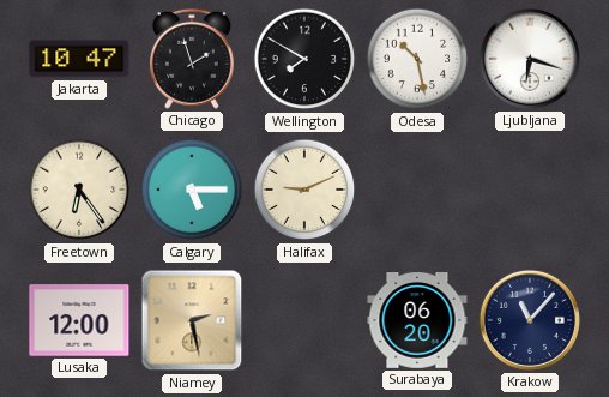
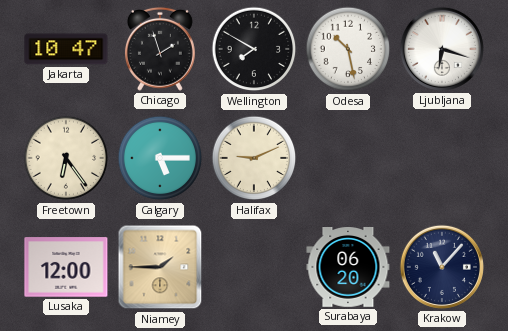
Niamey: 2:28 -> 1:45
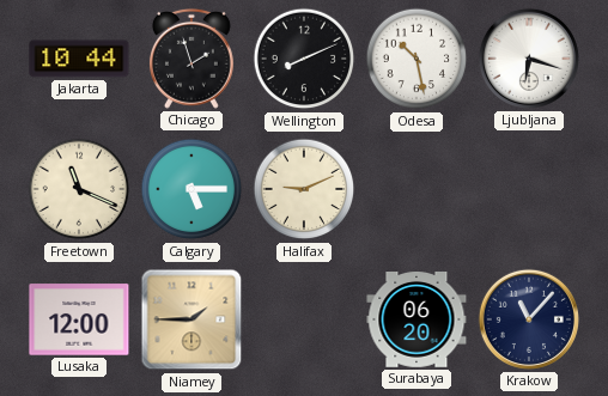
Jakarta: 10:47 -> 10:44
Wellington: 7:50 -> 8:11
Freetown: 6:24 -> 11:19
